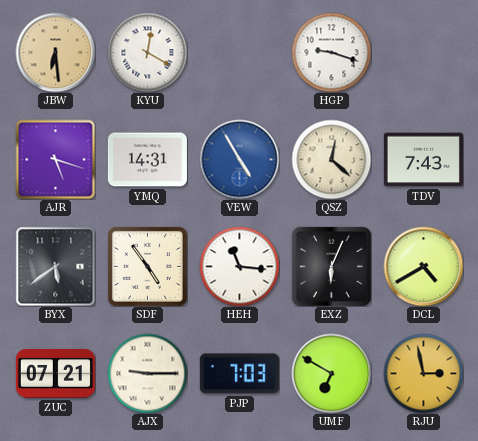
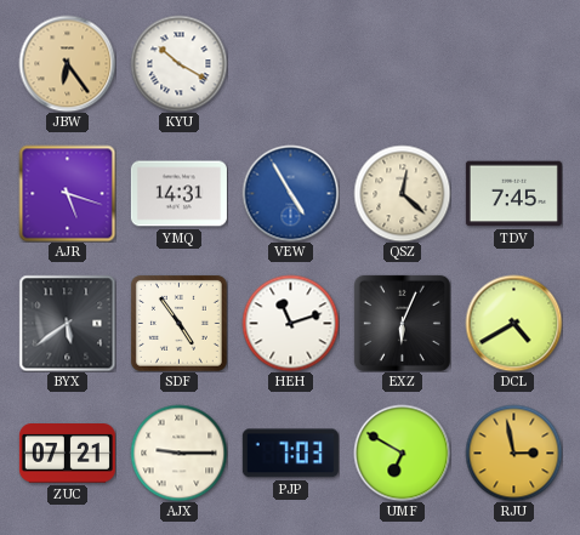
JBW: 6:29 -> 6:24
KYU: 12:20 -> 10:20
HGP: 9:18 -> none
TDV: 7:43 -> 7:45
HEH: 11:16 -> 11:12
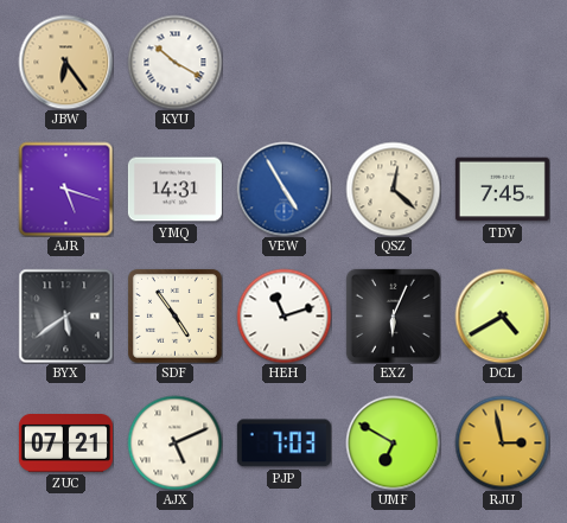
AJX: 9:15 -> 5:11
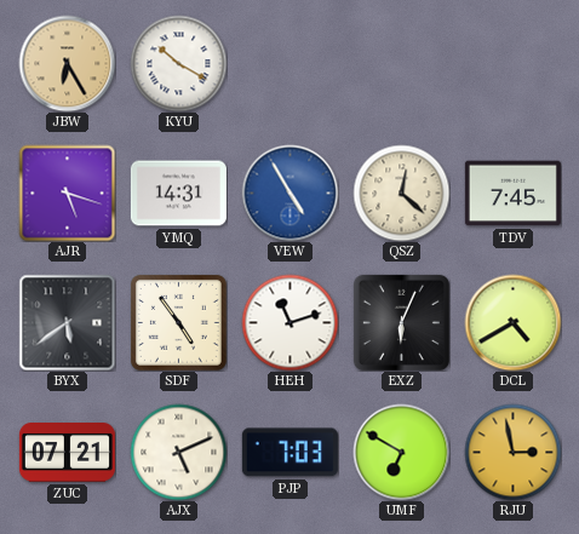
JBW: 6:24 -> 6:25
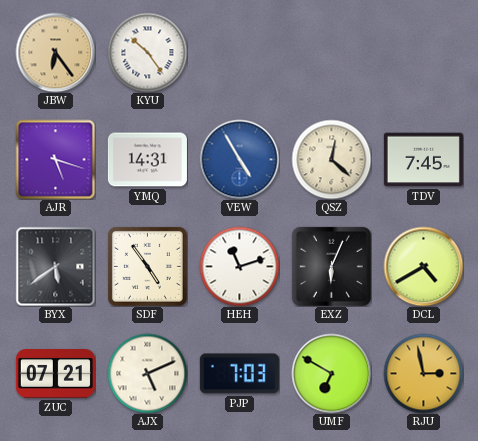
JBW: 6:25 -> 6:24
KYU: 10:20 -> 10:24
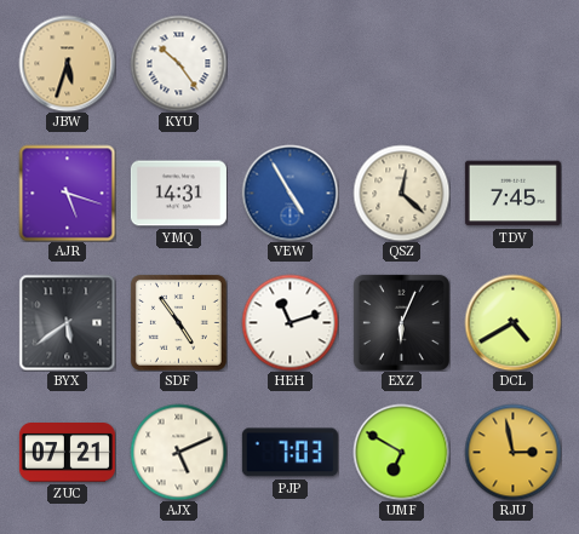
JBW: 6:24 -> 5:33
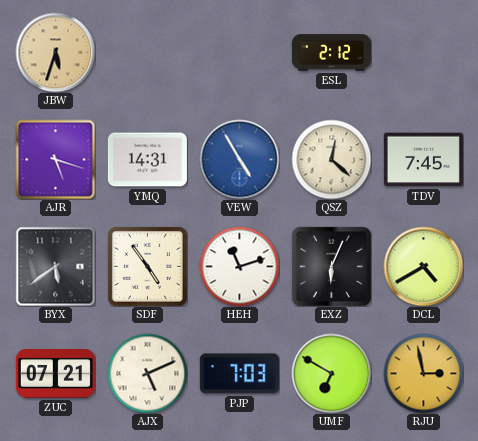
KYU: 10:24 -> none
ESL: none -> 2:12
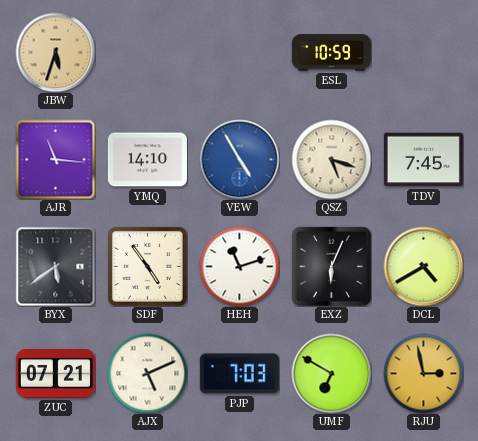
ESL: 2:12 -> 10:59
AJR: 5:18 -> 11:16
YMQ: 14:31 -> 14:10
QSZ: 12:22 -> 5:18
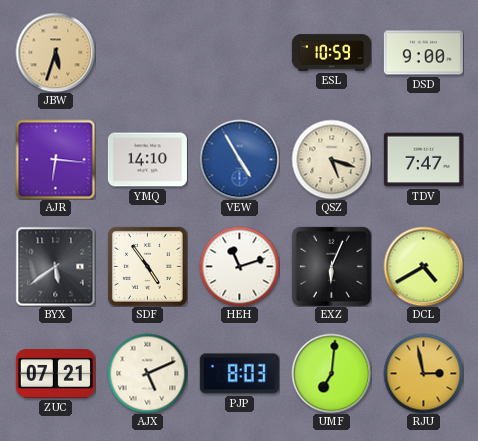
DSD: none -> 9:00
AJR: 11:16 -> 6:16
TDV: 7:45 -> 7:47
PJP: 7:03 -> 8:03
UMF: 6:50 -> 7:01
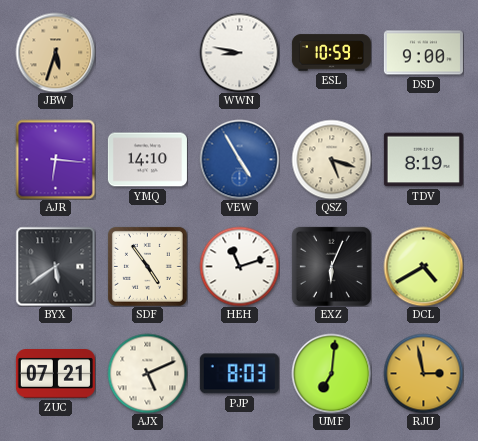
WWN: none -> 8:47
TDV: 7:47 -> 8:19
